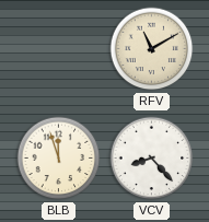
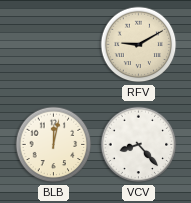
RFV: 11:10 -> 9:10
BLB: 11:57 -> 12:02
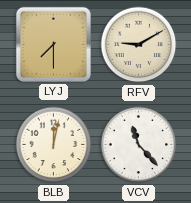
LYJ: none -> 7:30
VCV: 8:23 -> 11:23
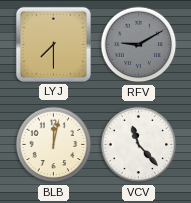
RFV dial: cream -> grey
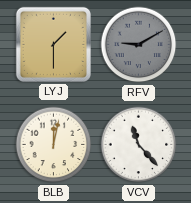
LYJ: 7:30 -> 1:30
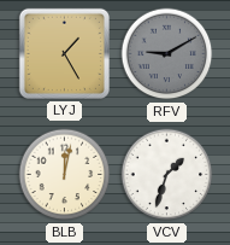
LYJ: 1:30 -> 1:25
VCV: 11:23 -> 1:33
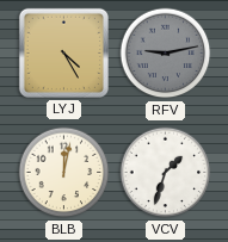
LYJ: 1:25 -> 4:25
RFV: 9:10 -> 9:13
